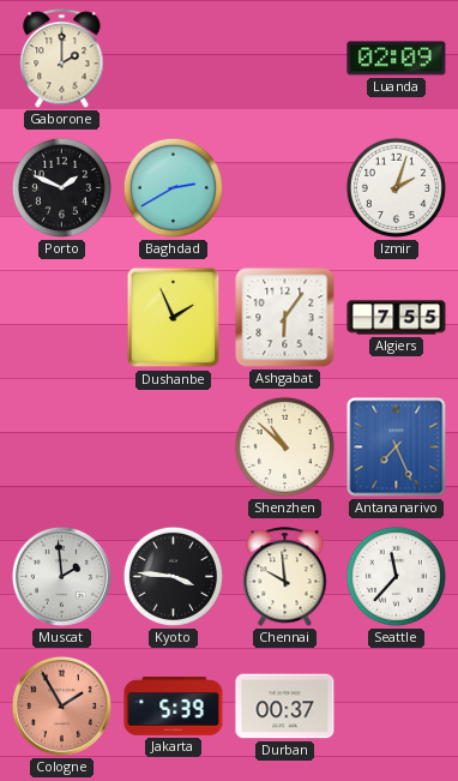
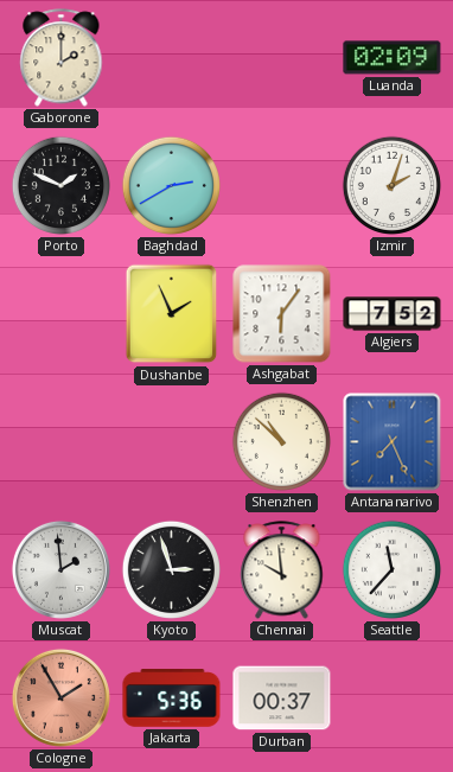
Algiers: 7:55 -> 7:52
Kyoto: 3:46 -> 2:57
Jakarta: 5:39 -> 5:36
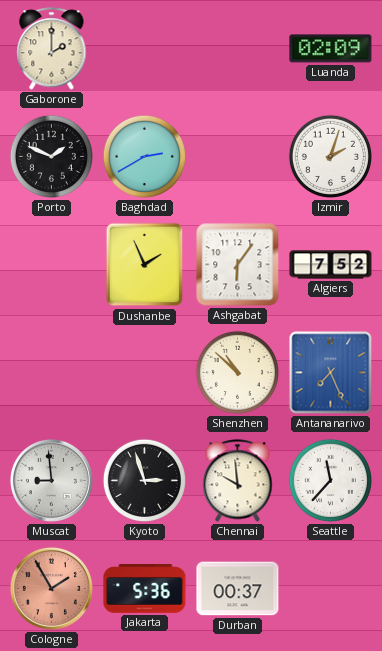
Muscat: 1:59 -> 8:59
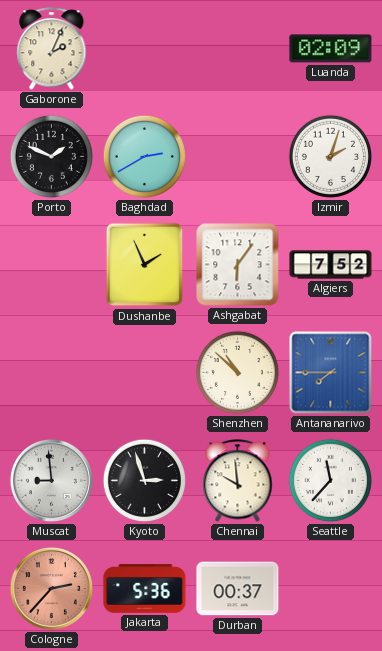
Gaborone: 2:00 -> 2:04
Antananarivo: 7:26 -> 7:45
Cologne: 1:55 -> 2:37
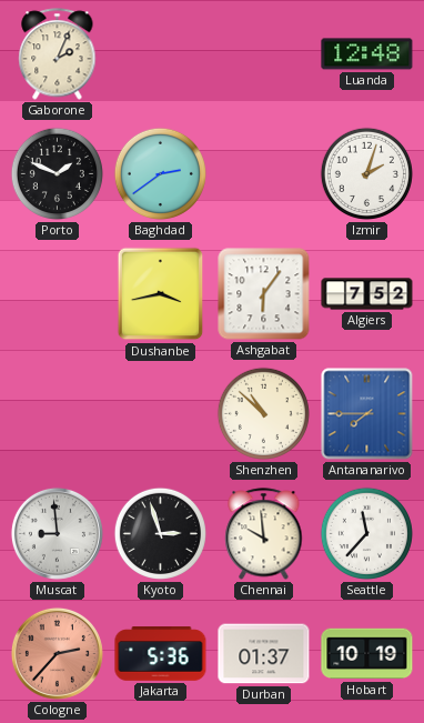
Luanda: 02:09 -> 12:48
Baghdad: 2:40 -> 2:39
Dushanbe: 1:56 -> 3:43
Durban: 00:37 -> 01:37
Hobart: none -> 10:19
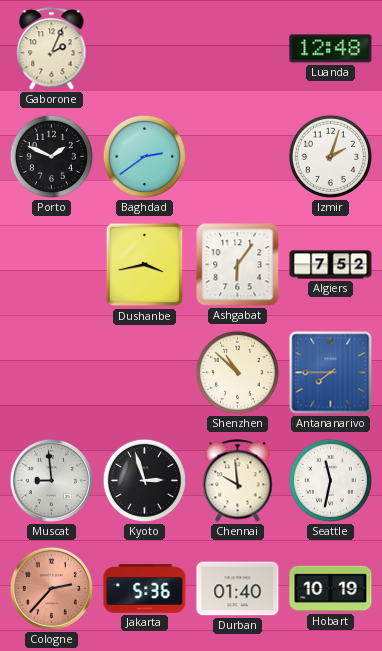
Seattle: 11:37 -> 11:32
Durban: 01:37 -> 01:40
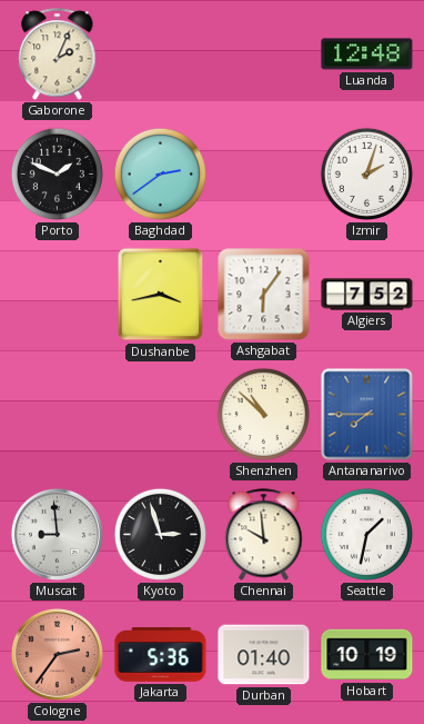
Seattle: 11:32 -> 1:32
Cologne: 2:37 -> 2:36
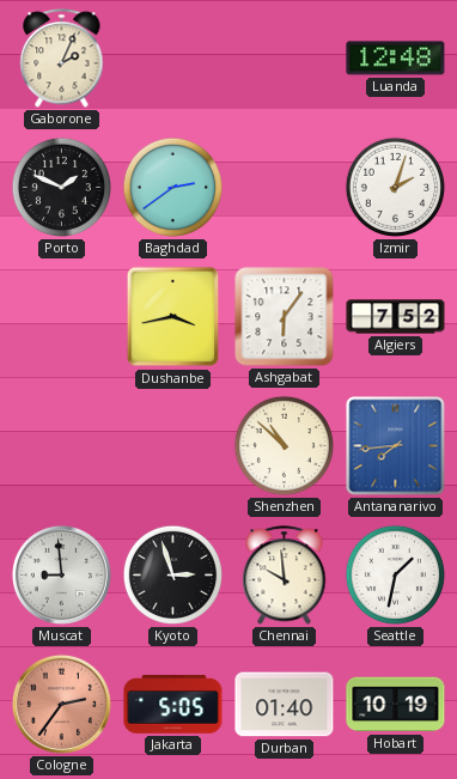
Antananarivo: 7:45 -> 7:44
Jakarta: 5:36 -> 5:05
